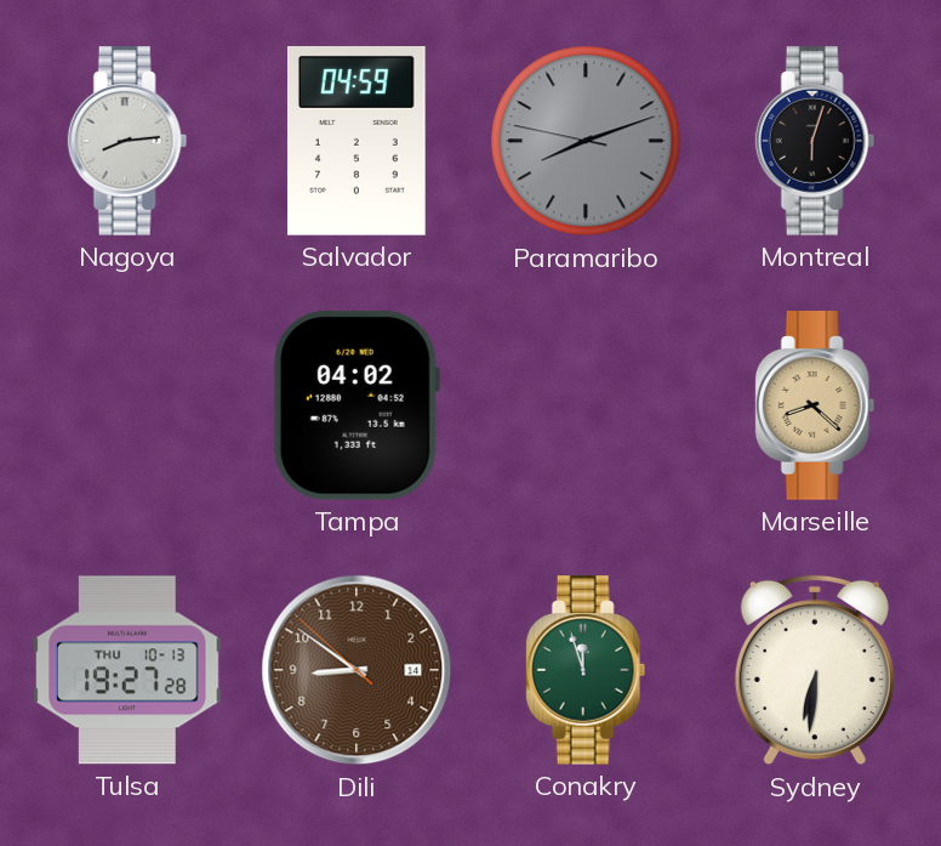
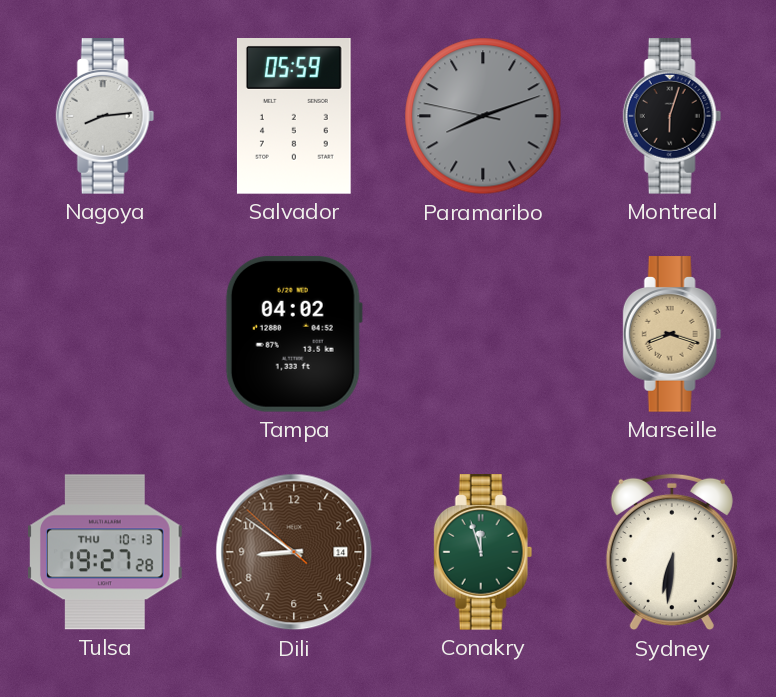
Salvador: 04:59 -> 05:59
Marseille: 8:22 -> 8:18
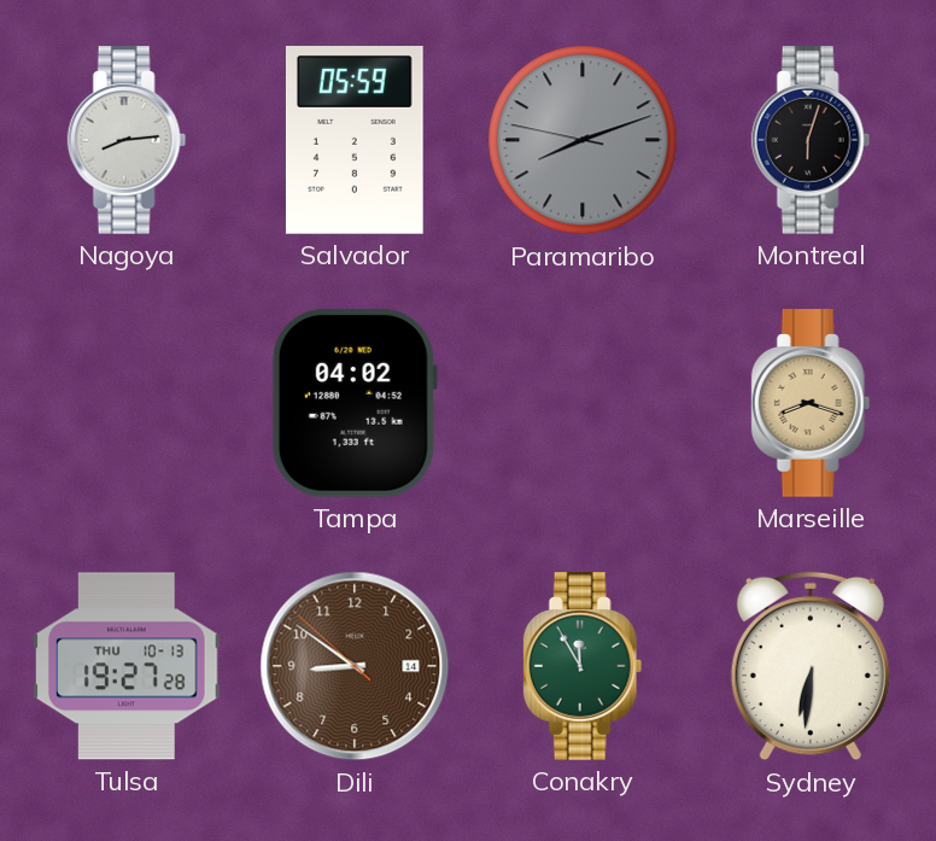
Conakry: 11:57 -> 11:55
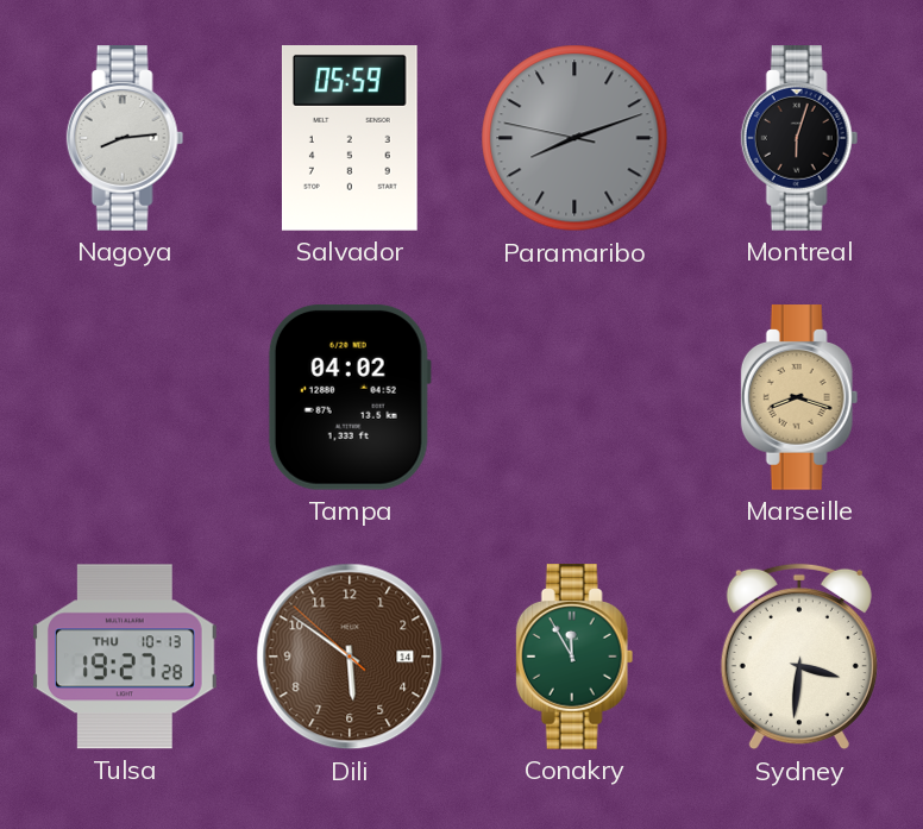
Dili: 8:50 -> 5:50
Sydney: 6:31 -> 3:31
